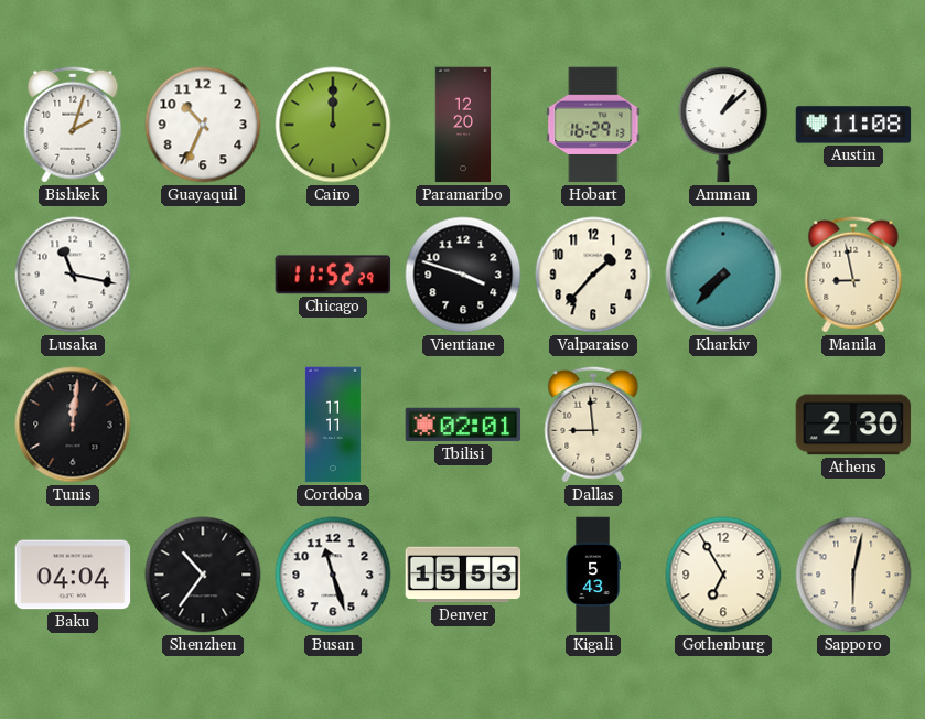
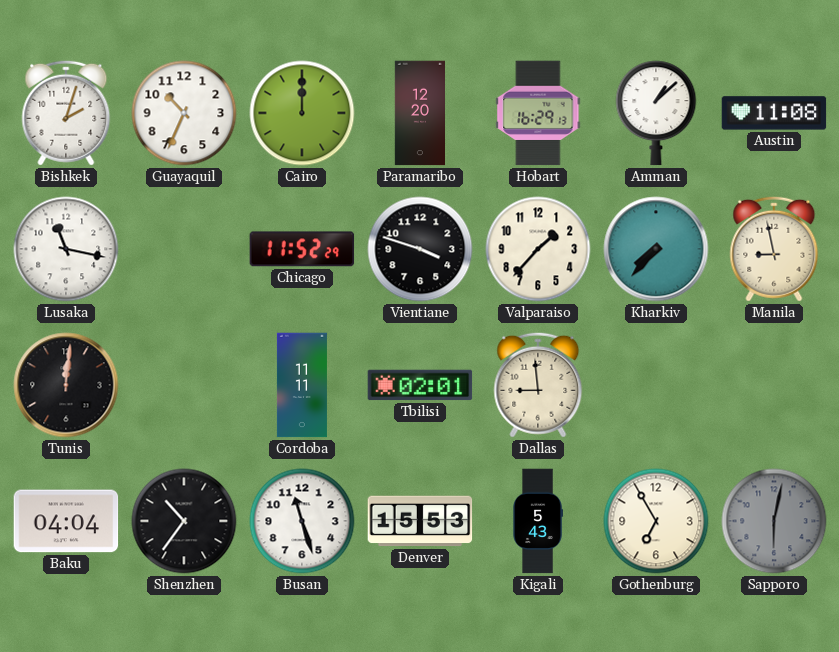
Athens: 2:30 -> none
Sapporo dial: cream -> grey
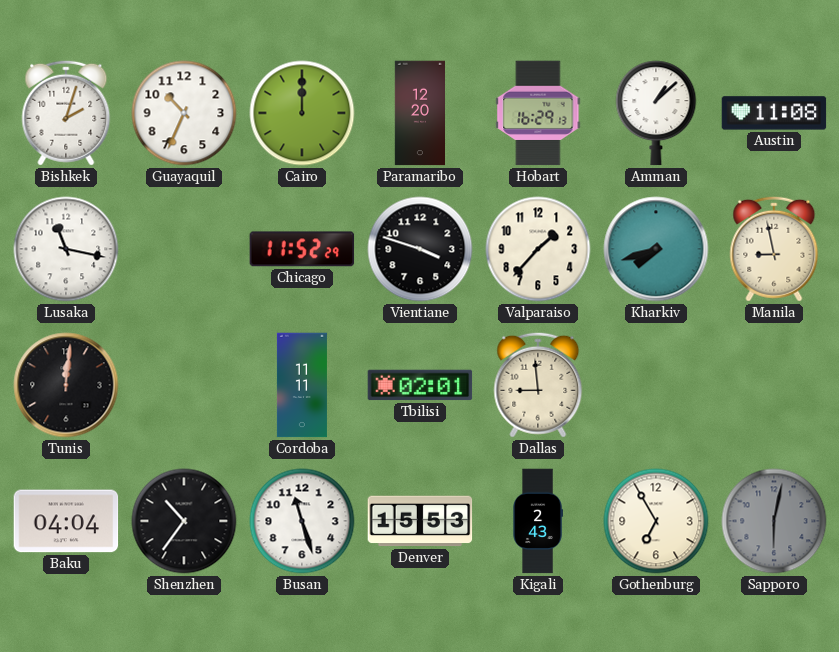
Kharkiv: 7:37 -> 7:42
Kigali: 5:43 -> 2:43
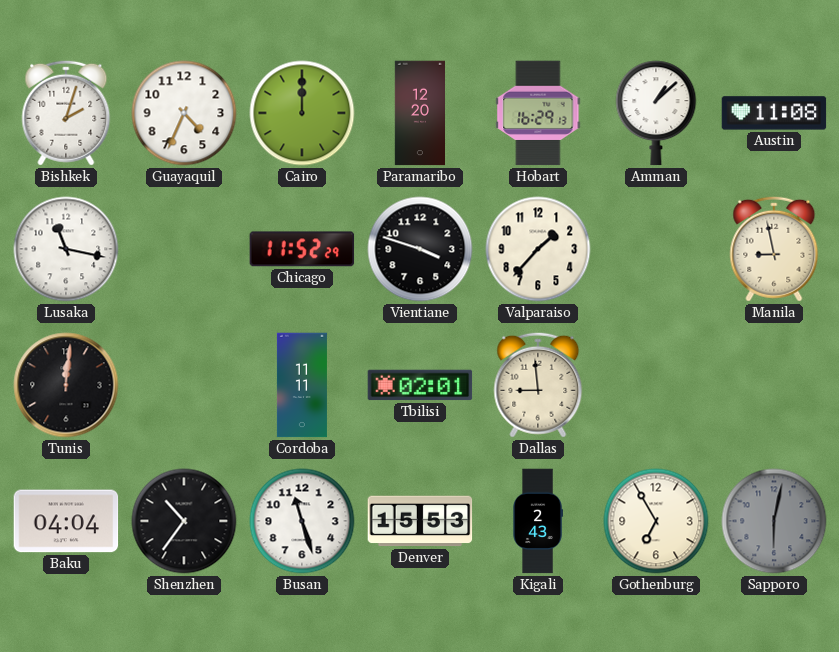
Guayaquil: 10:34 -> 4:34
Kharkiv: 7:42 -> none
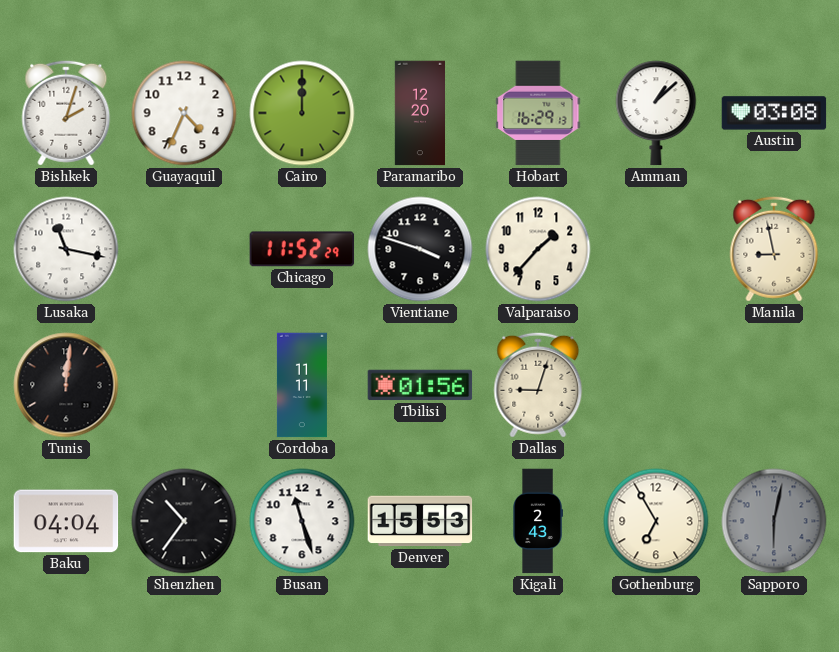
Austin: 11:08 -> 03:08
Tbilisi: 02:01 -> 01:56
Dallas: 8:59 -> 9:03
